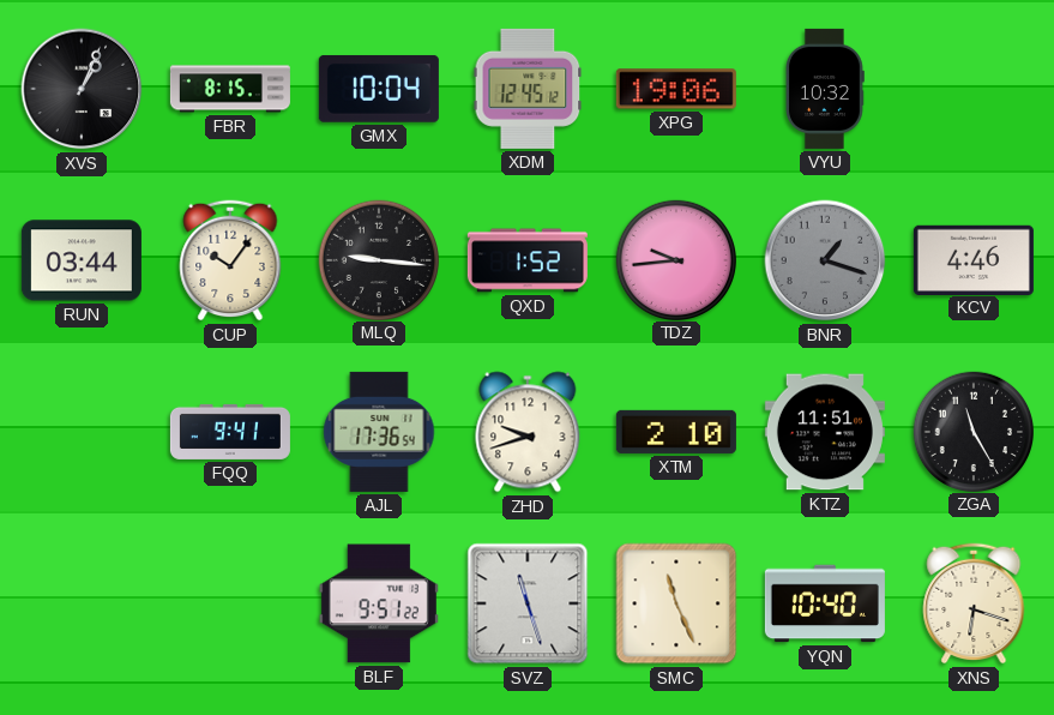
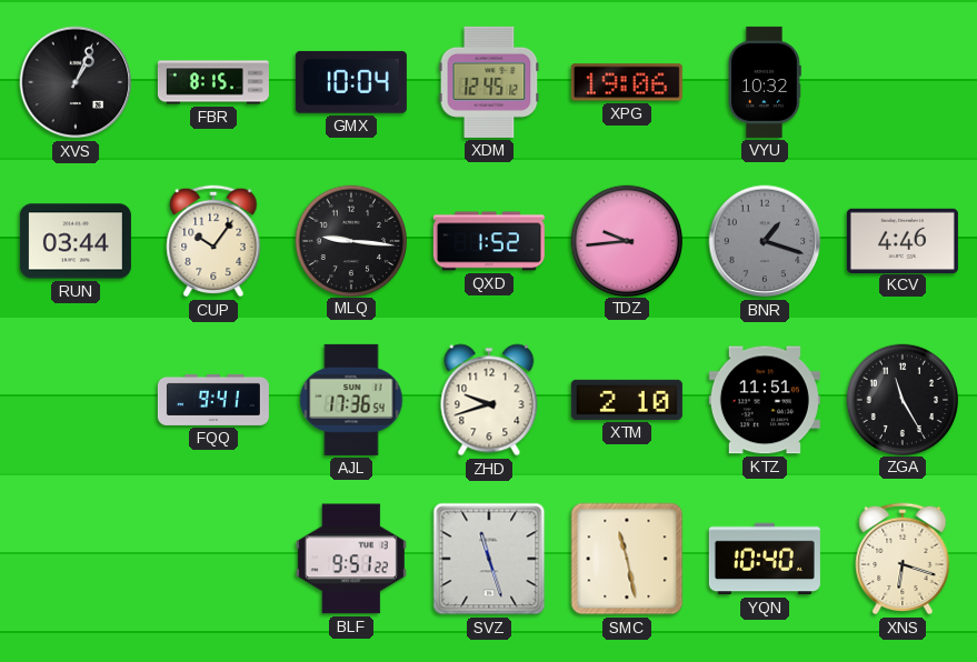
SMC: 11:26 -> 11:28
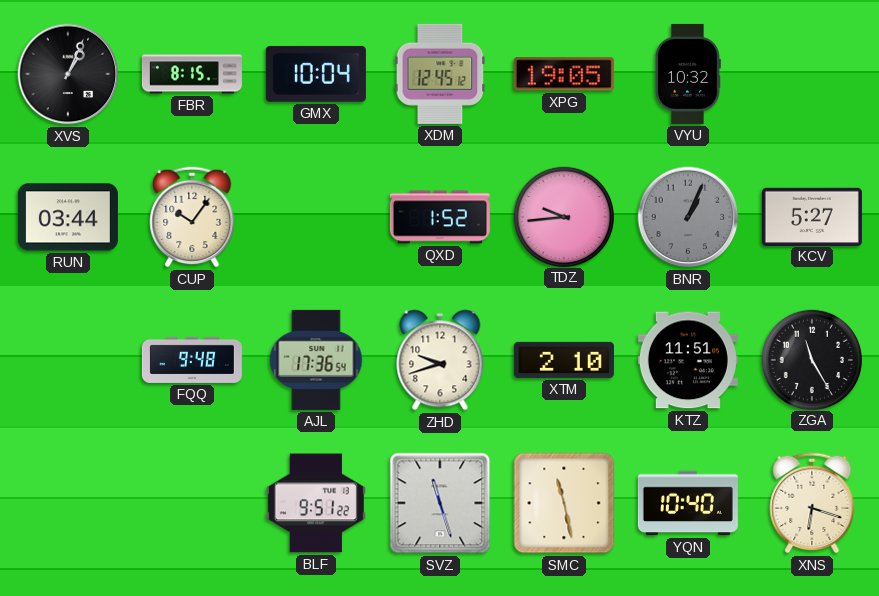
XPG: 19:06 -> 19:05
MLQ: 9:16 -> none
BNR: 1:18 -> 1:04
KCV: 4:46 -> 5:27
FQQ: 9:41 -> 9:48
